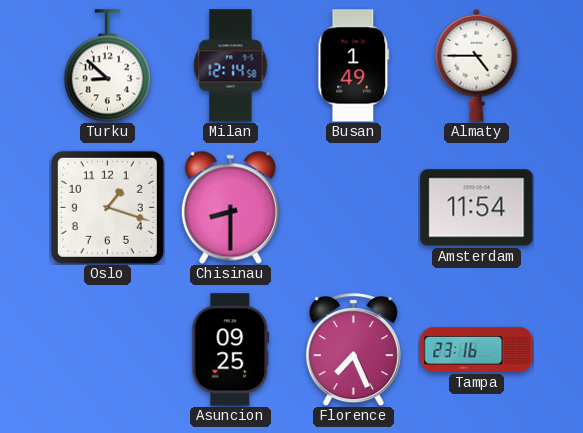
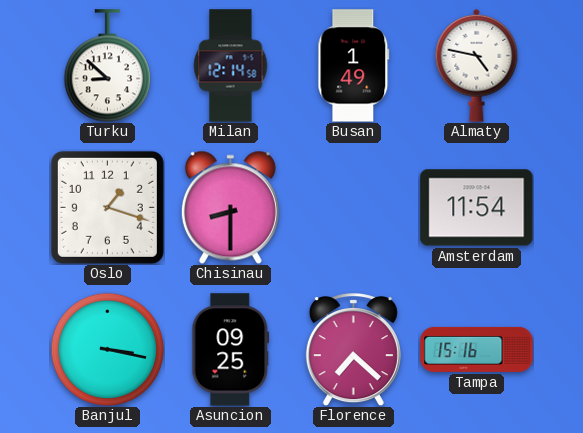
Almaty: 4:45 -> 4:47
Banjul: none -> 3:17
Florence: 7:26 -> 7:22
Tampa: 23:16 -> 15:16
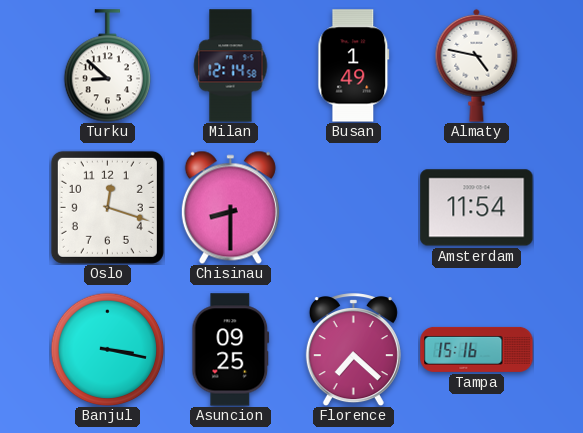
Oslo: 1:18 -> 12:18
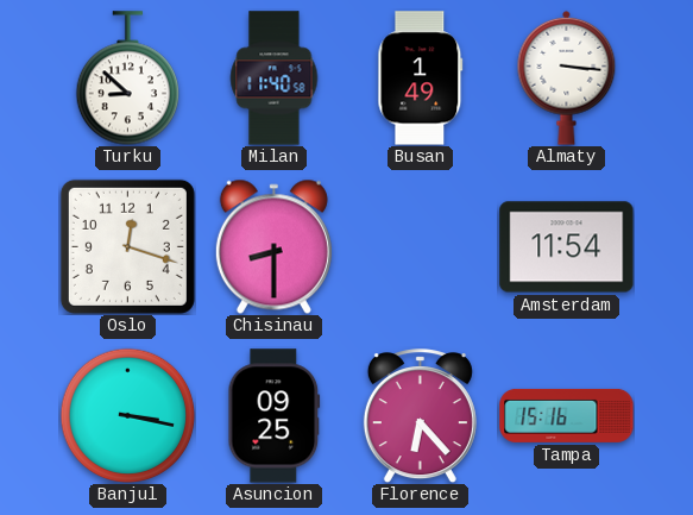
Milan: 12:14 -> 11:40
Almaty: 4:47 -> 3:16
Florence: 7:22 -> 6:23
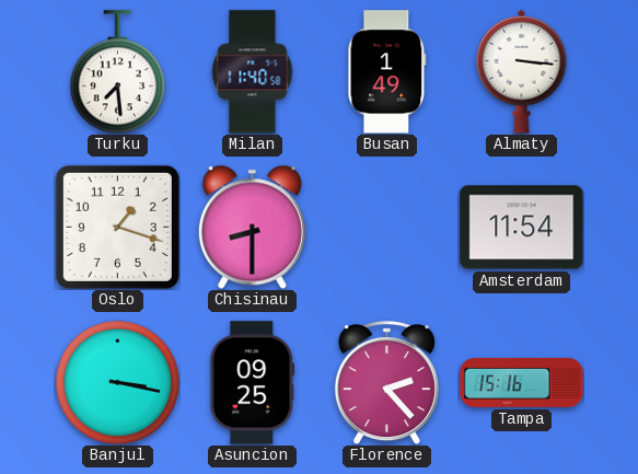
Turku: 8:52 -> 7:29
Oslo: 12:18 -> 1:18
Florence: 6:23 -> 2:23
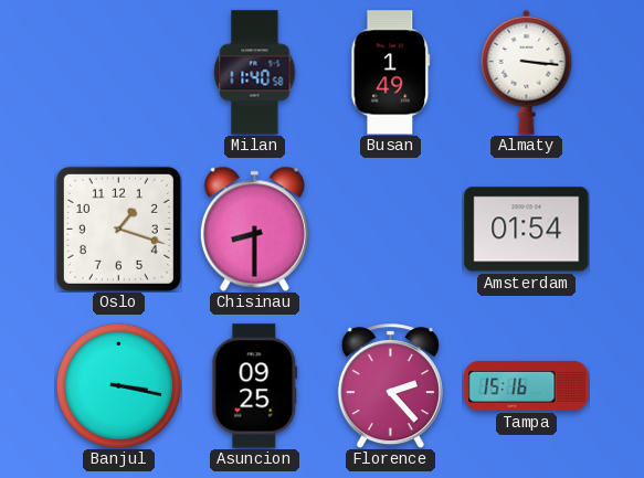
Turku: 7:29 -> none
Amsterdam: 11:54 -> 01:54
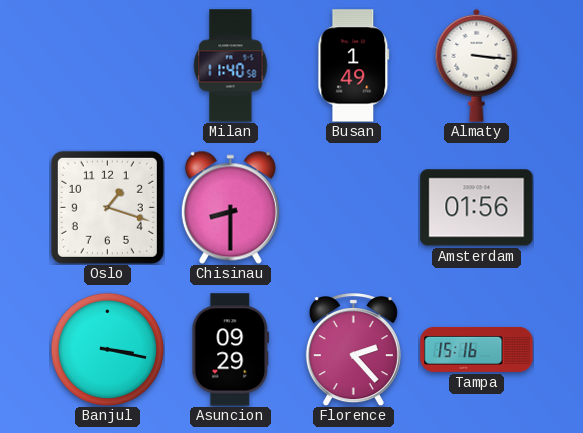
Amsterdam: 01:54 -> 01:56
Asuncion: 09:25 -> 09:29
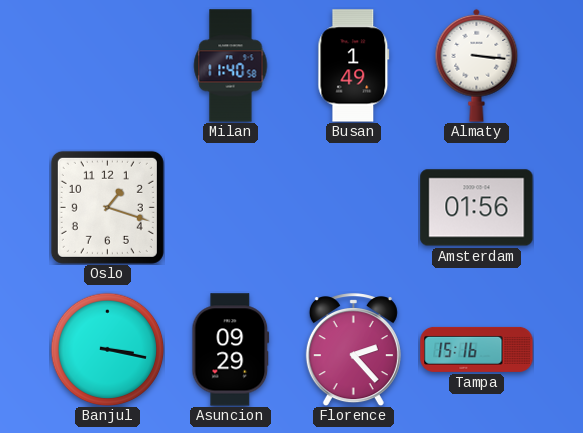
Chisinau: 8:30 -> none
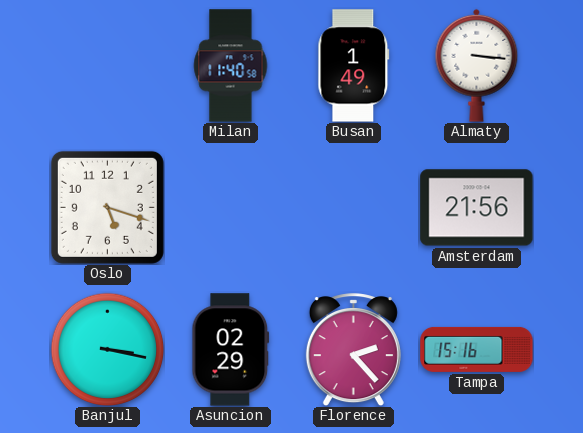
Oslo: 1:18 -> 5:18
Amsterdam: 01:56 -> 21:56
Asuncion: 09:29 -> 02:29
